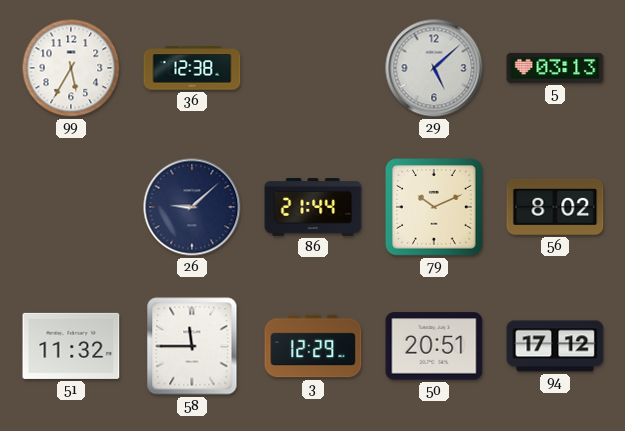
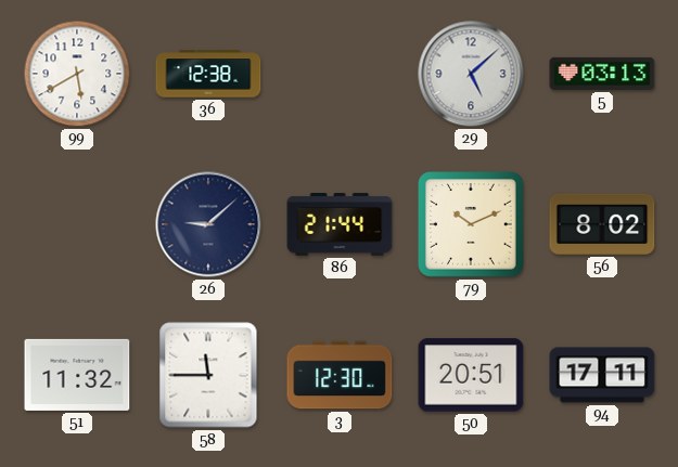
99: 5:35 -> 5:40
3: 12:29 -> 12:30
94: 17:12 -> 17:11
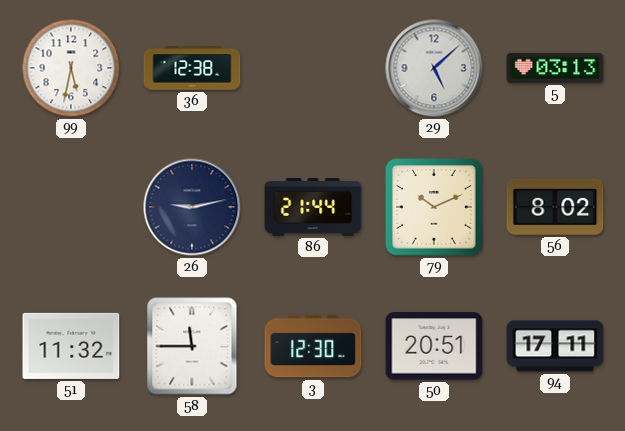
99: 5:40 -> 5:32
26: 9:08 -> 9:13
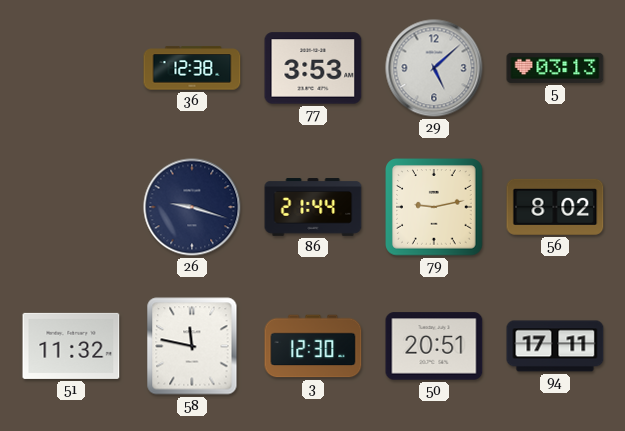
99: 5:32 -> none
77: none -> 3:53
26: 9:13 -> 9:18
79: 10:11 -> 9:13
58: 11:45 -> 11:47
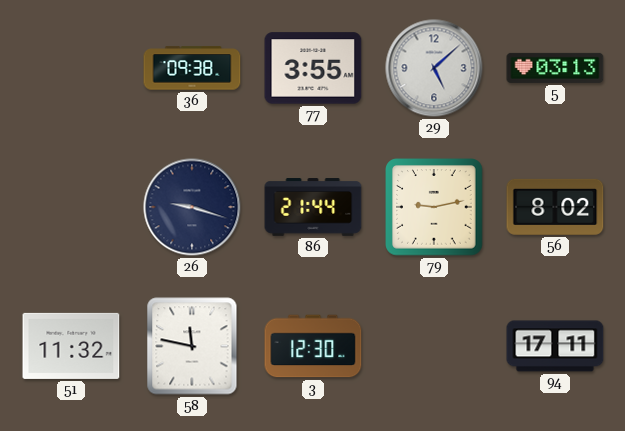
36: 12:38 -> 09:38
77: 3:53 -> 3:55
50: 20:51 -> none
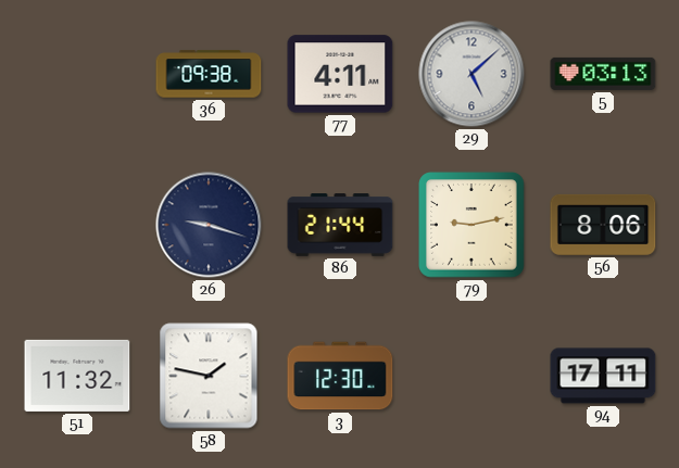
77: 3:55 -> 4:11
56: 8:02 -> 8:06
58: 11:47 -> 1:47
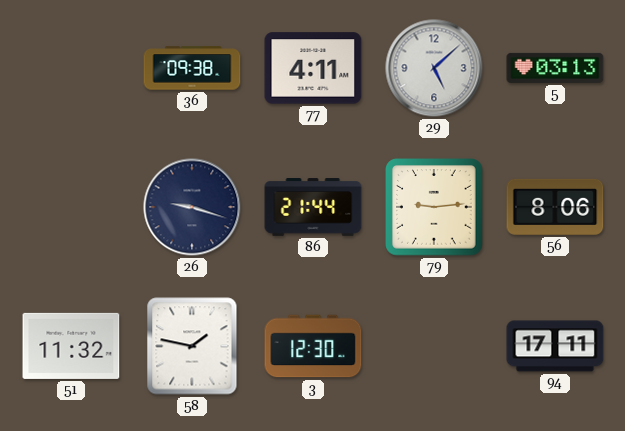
79: 9:13 -> 9:14
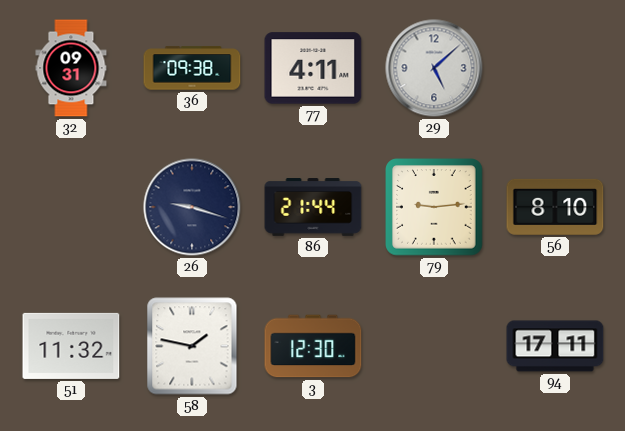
32: none -> 09:31
5: 03:13 -> none
56: 8:06 -> 8:10
